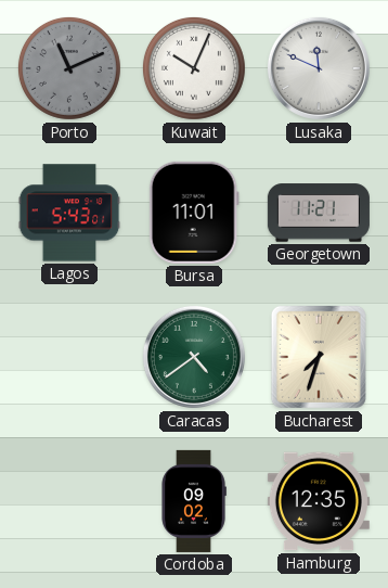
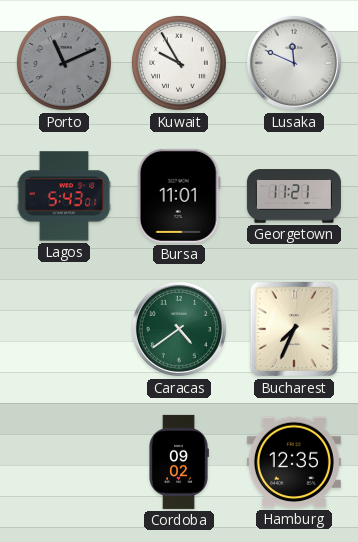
Kuwait: 10:04 -> 9:55
Bucharest: 7:33 -> 7:34
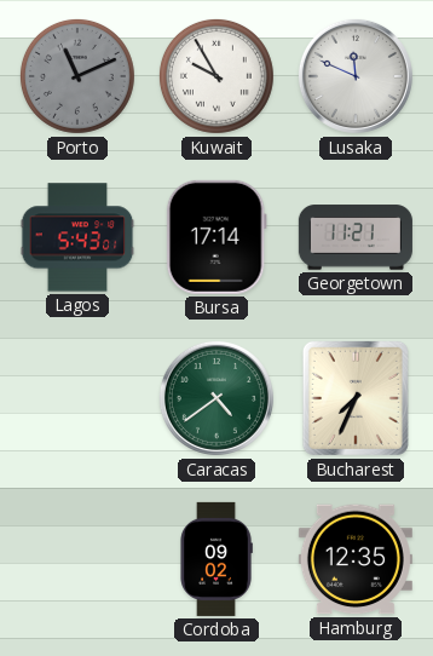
Bursa: 11:01 -> 17:14
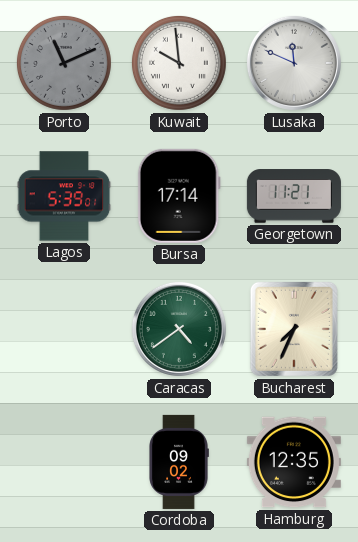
Kuwait: 9:55 -> 9:59
Lagos: 5:43 -> 5:39
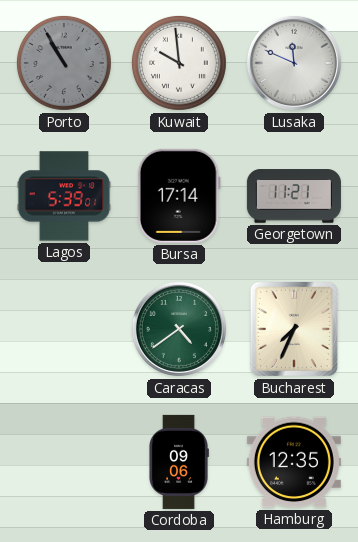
Porto: 11:11 -> 10:55
Cordoba: 09:02 -> 09:06
